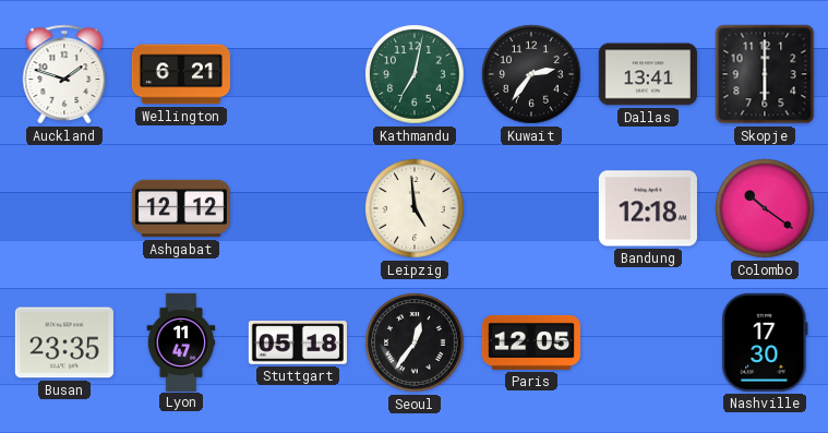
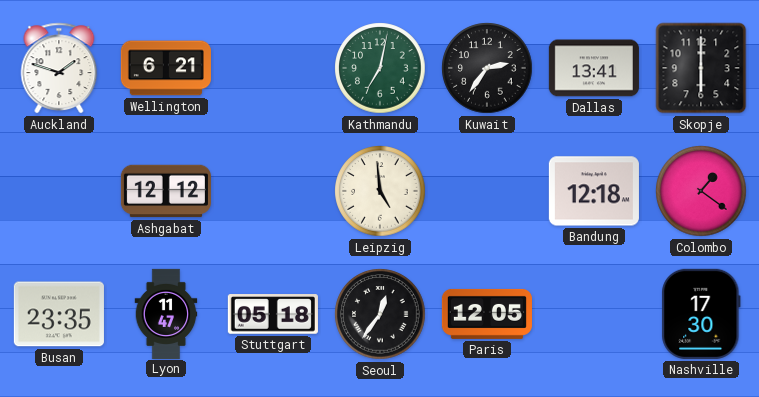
Colombo: 10:21 -> 1:21
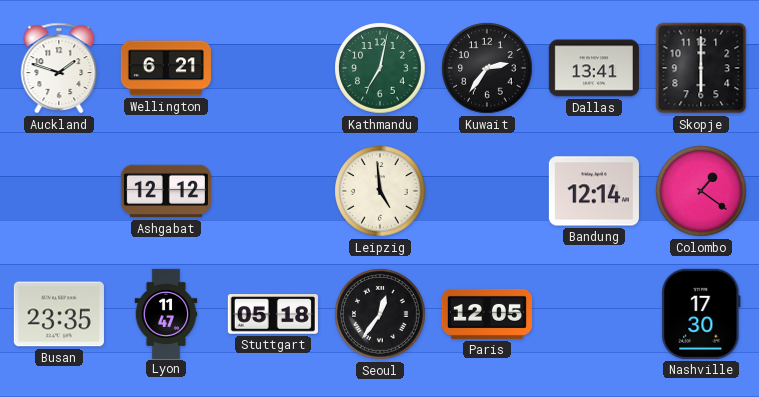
Bandung: 12:18 -> 12:14
